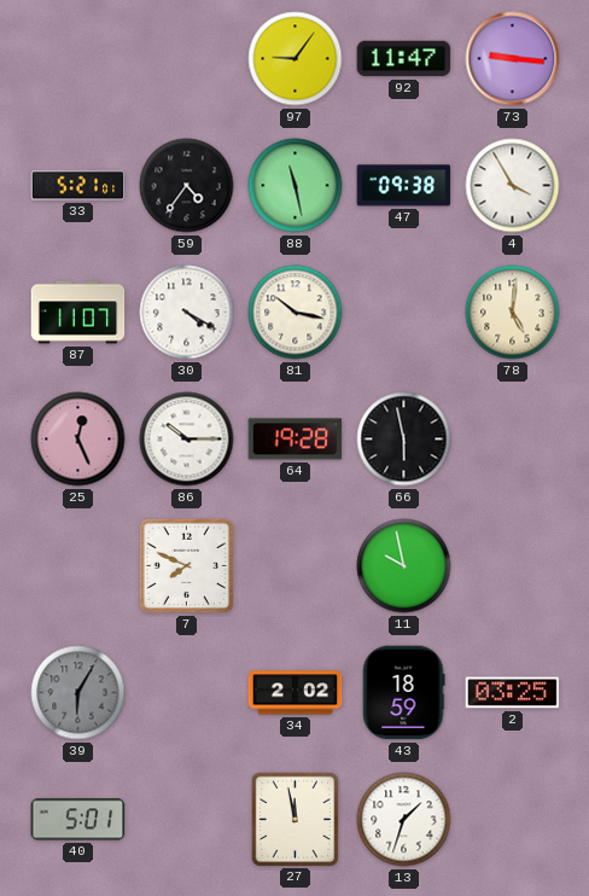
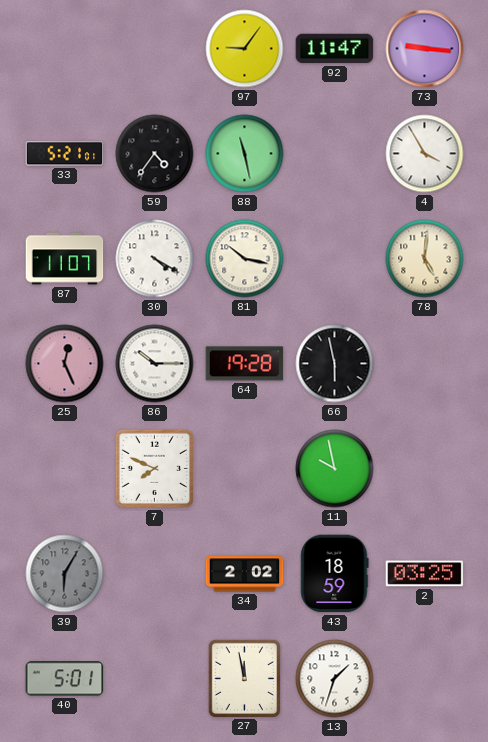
47: 09:38 -> none
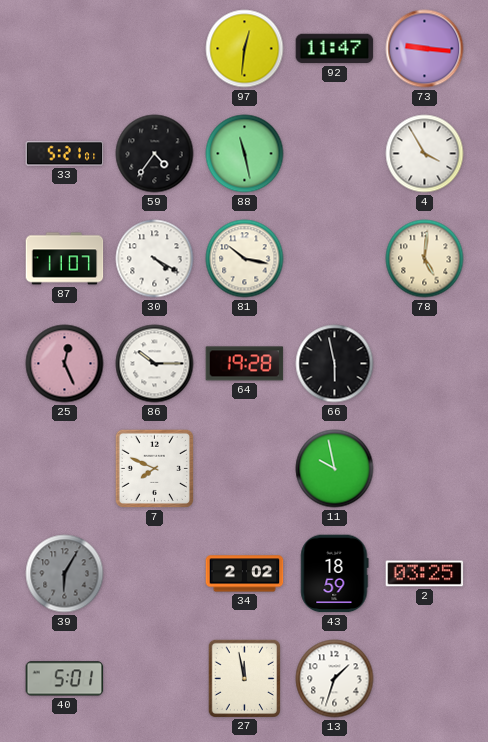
97: 9:06 -> 12:31
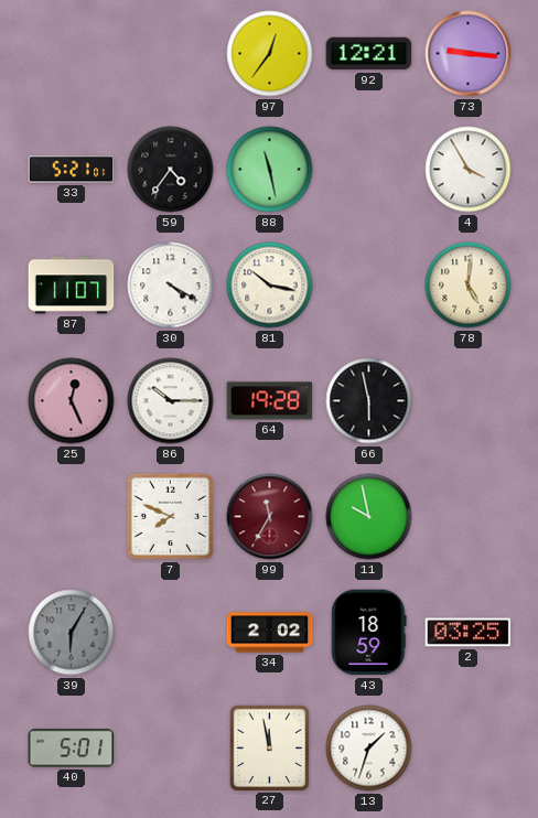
97: 12:31 -> 12:36
92: 11:47 -> 12:21
99: none -> 11:35
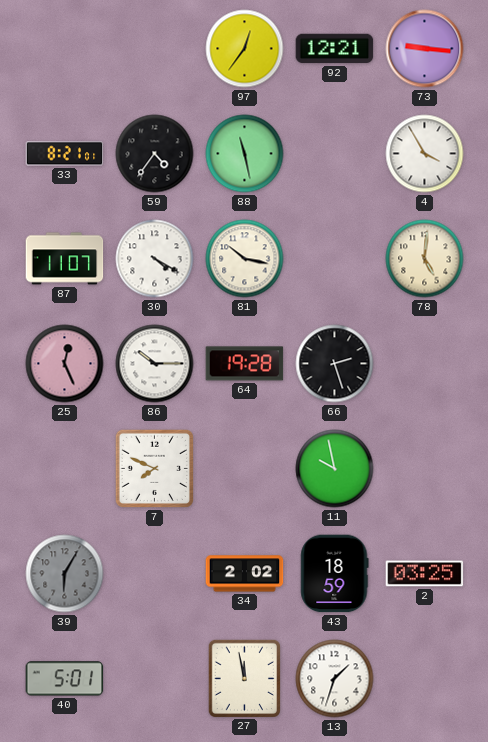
33: 5:21 -> 8:21
66: 5:58 -> 2:27
99: 11:35 -> none
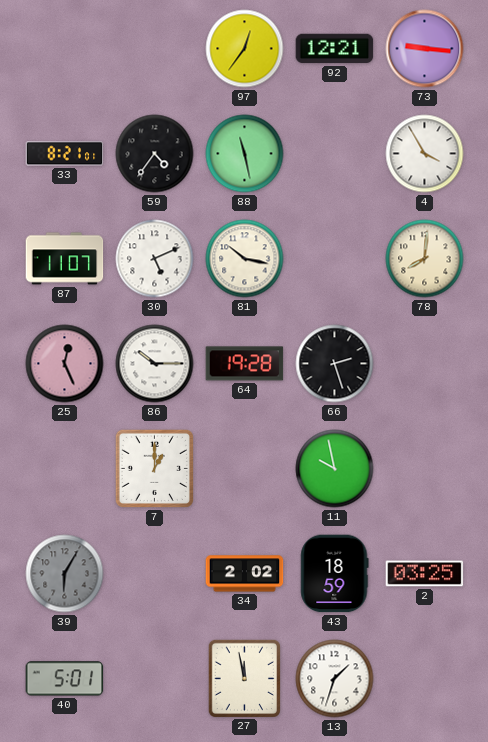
30: 4:20 -> 5:11
78: 5:01 -> 8:01
7: 7:49 -> 1:00
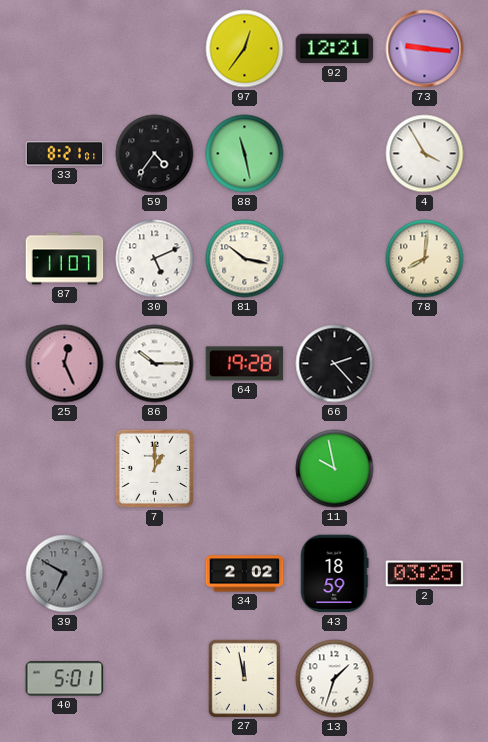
66: 2:27 -> 2:23
39: 6:05 -> 6:50
